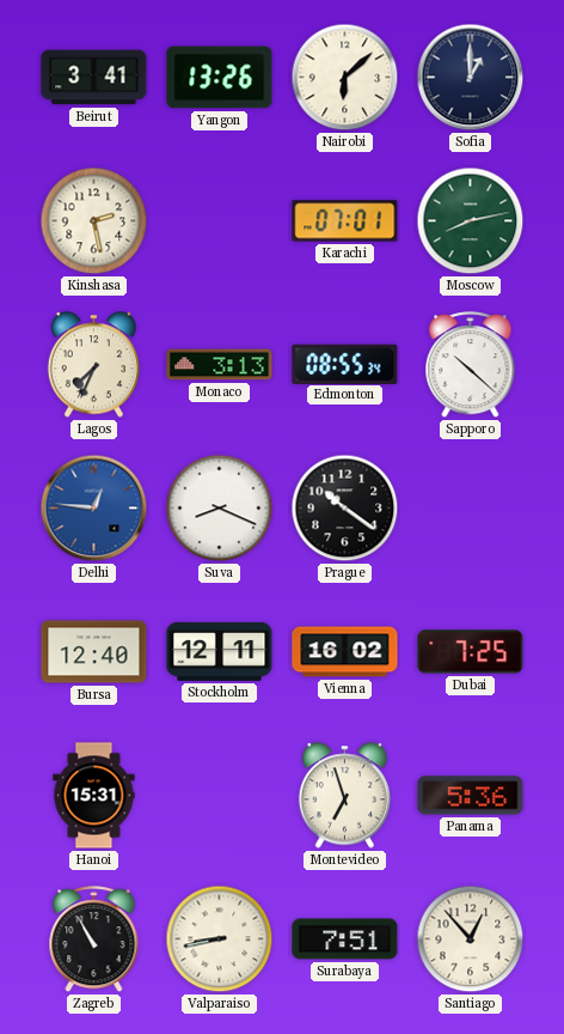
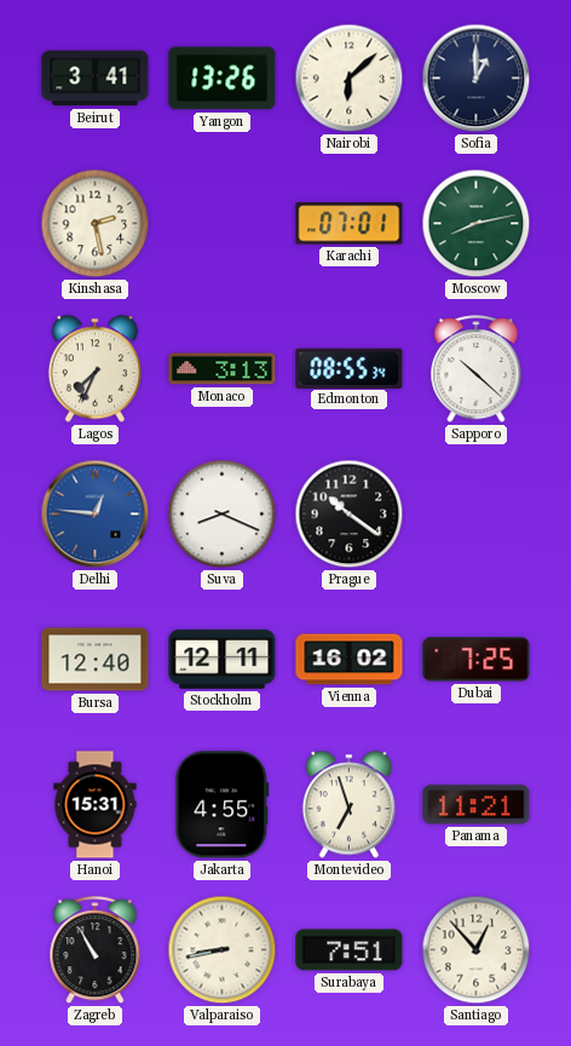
Jakarta: none -> 4:55
Panama: 5:36 -> 11:21
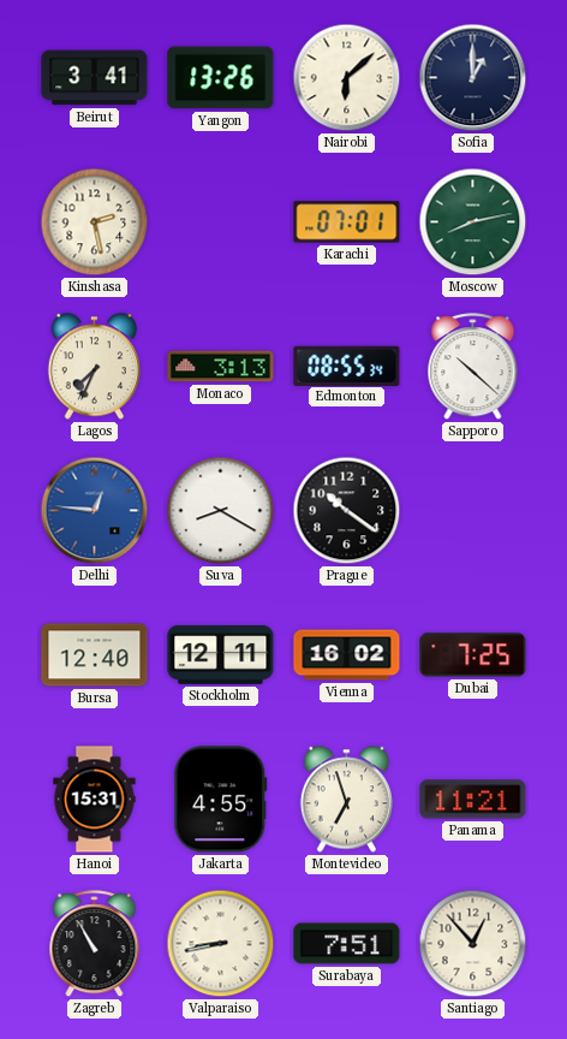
Suva: 8:19 -> 8:20
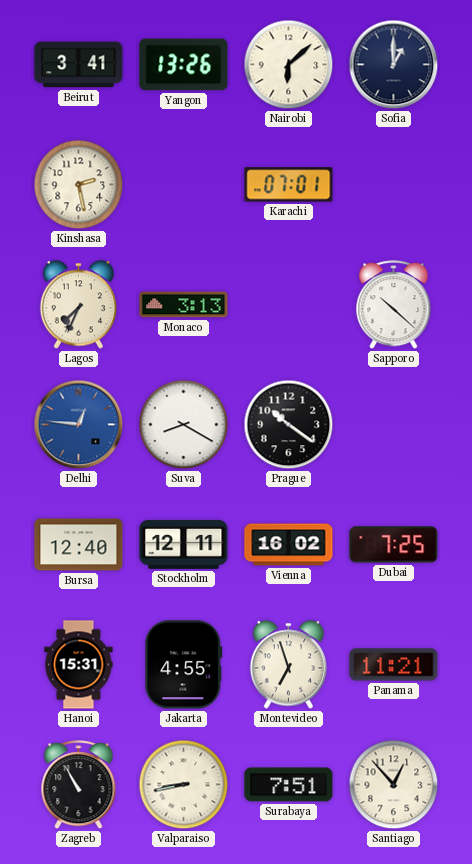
Moscow: 8:13 -> none
Edmonton: 08:55 -> none
